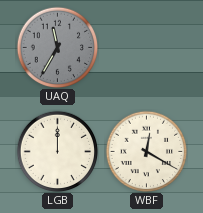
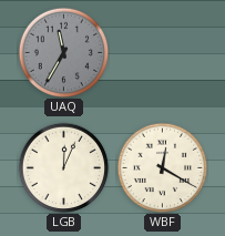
LGB: 12:00 -> 12:04
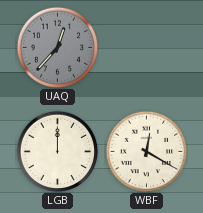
UAQ: 11:35 -> 12:37
LGB: 12:04 -> 12:00
